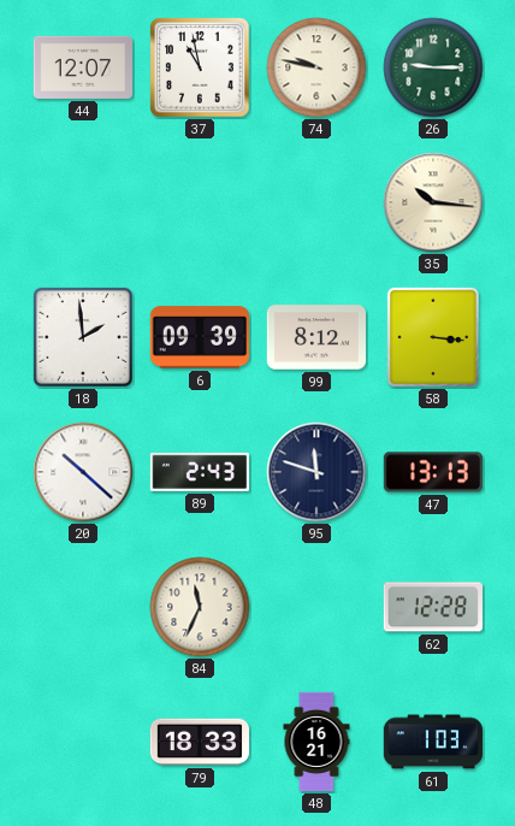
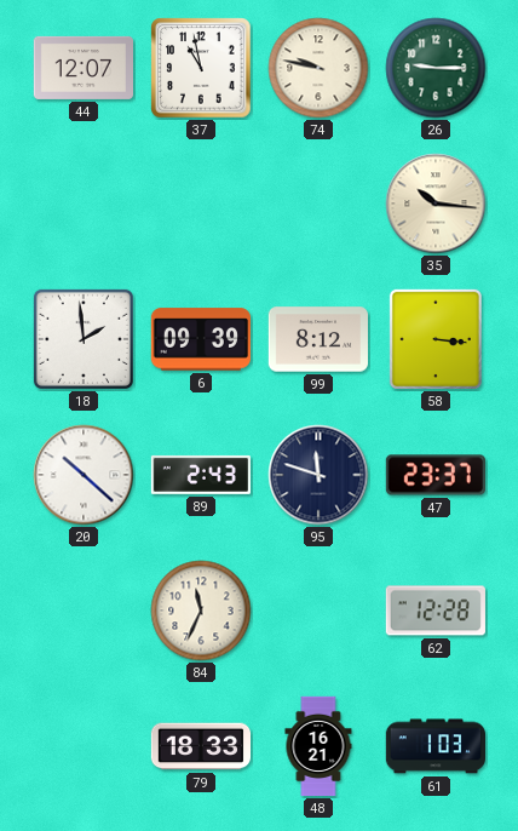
47: 13:13 -> 23:37
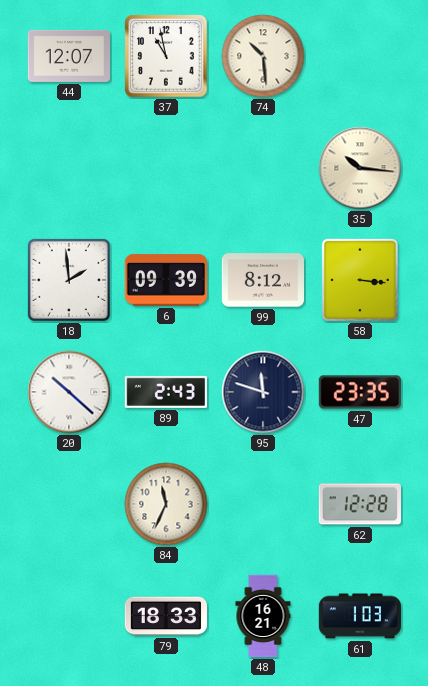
74: 9:47 -> 10:29
26: 9:15 -> none
47: 23:37 -> 23:35
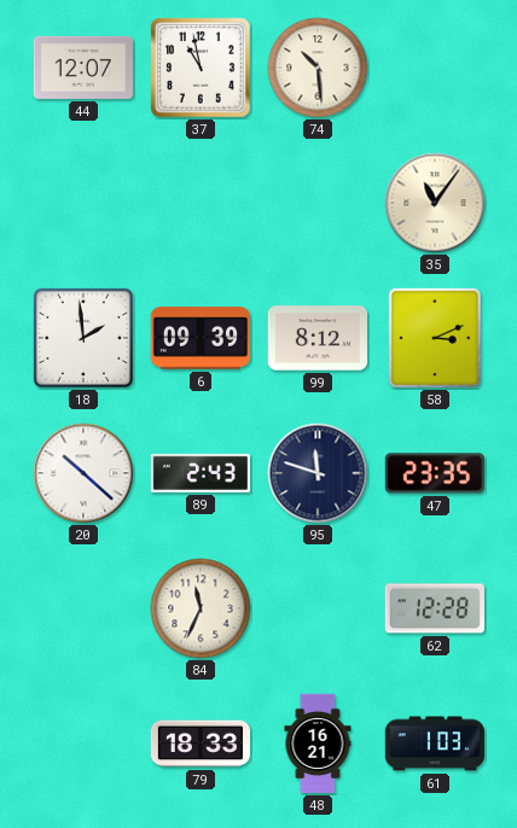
35: 10:16 -> 11:06
58: 3:16 -> 3:11
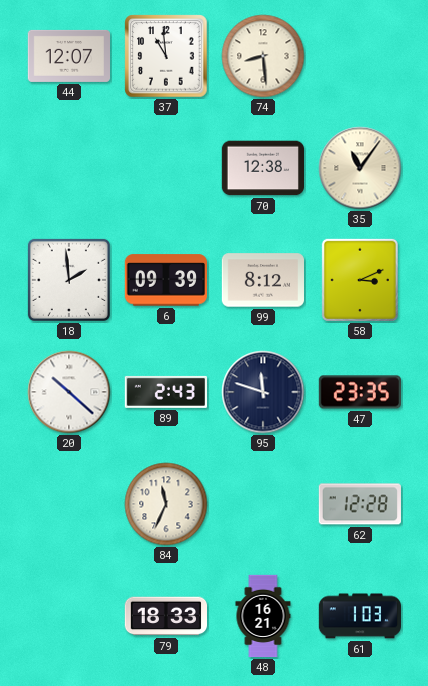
37: 10:58 -> 10:59
74: 10:29 -> 8:29
70: none -> 12:38
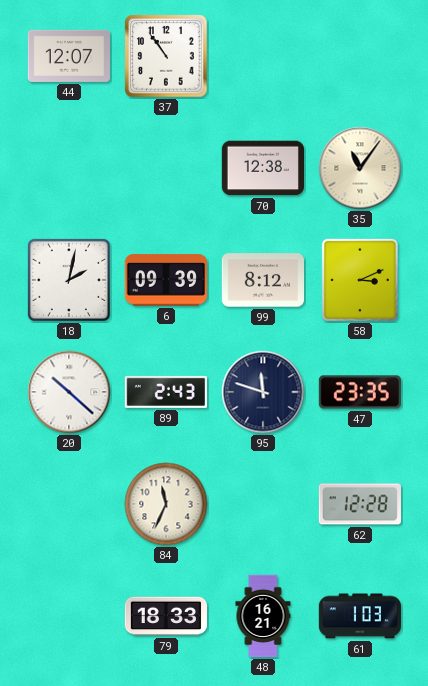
37: 10:59 -> 10:54
74: 8:29 -> none
18: 1:59 -> 2:02
